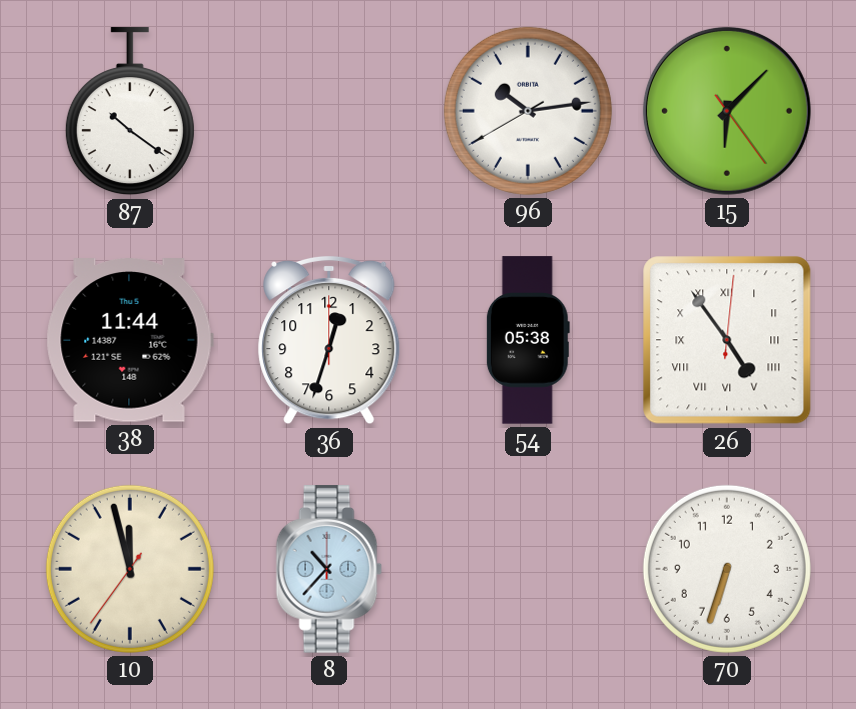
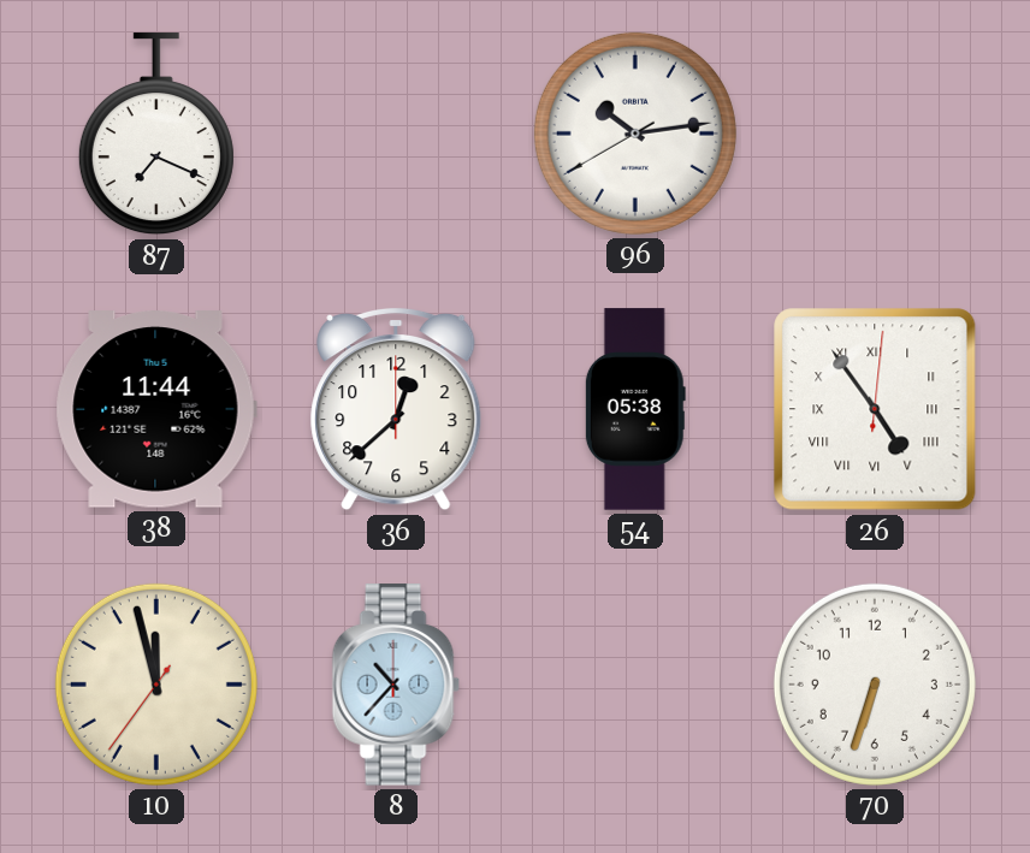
87: 10:21 -> 7:19
15: 6:07 -> none
36: 12:33 -> 12:38
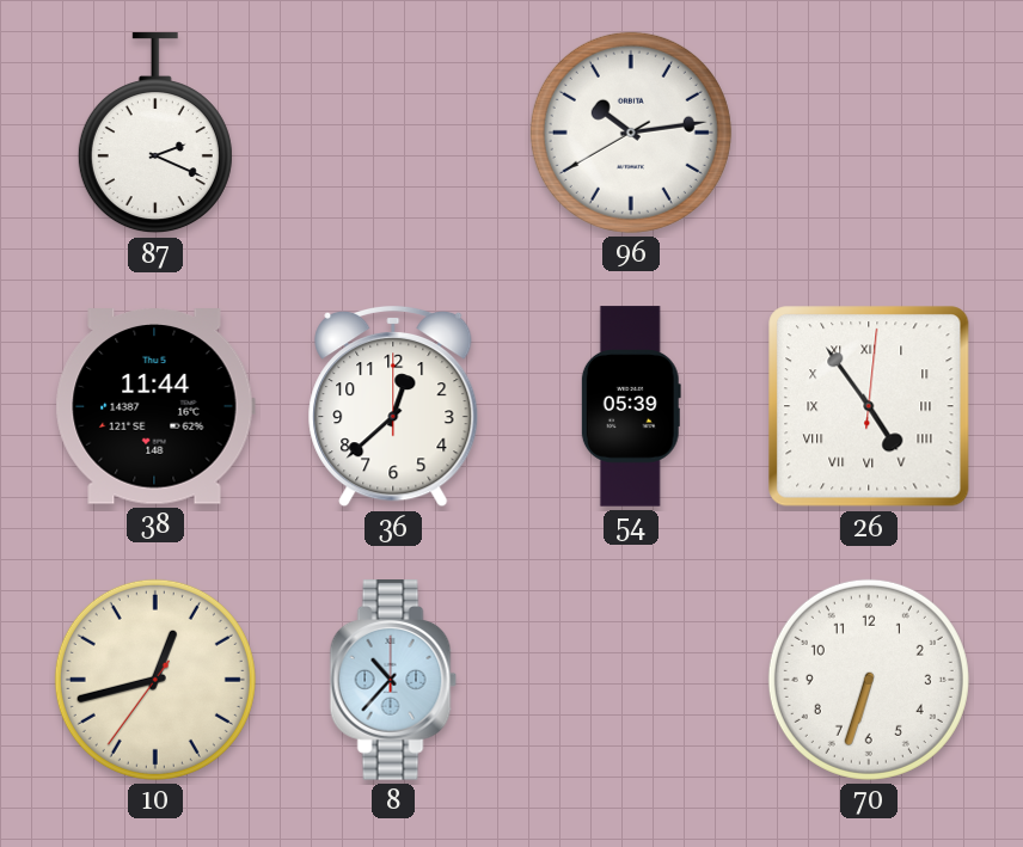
87: 7:19 -> 2:19
54: 05:38 -> 05:39
10: 11:57 -> 12:42
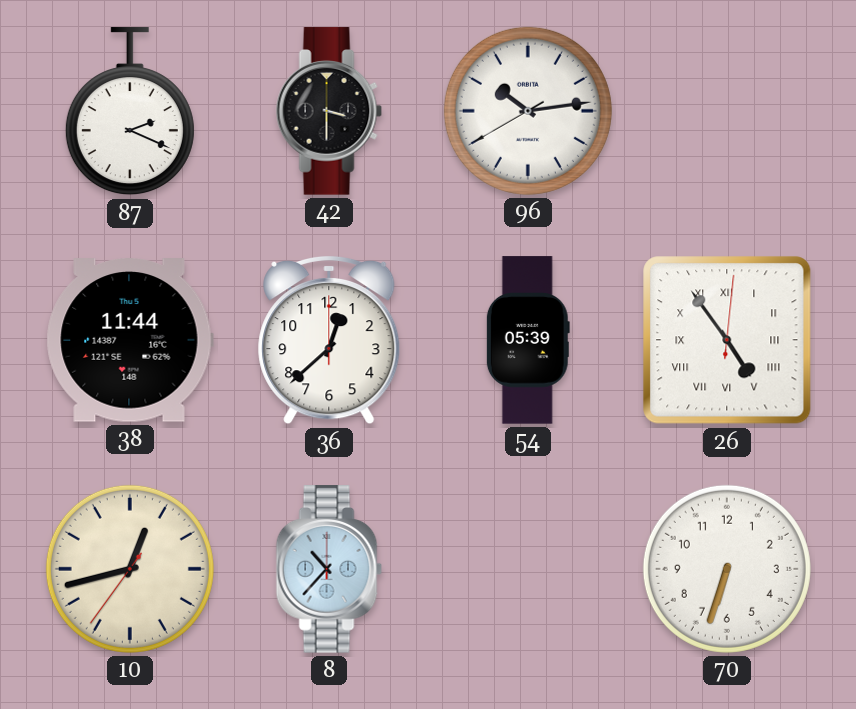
42: none -> 3:30
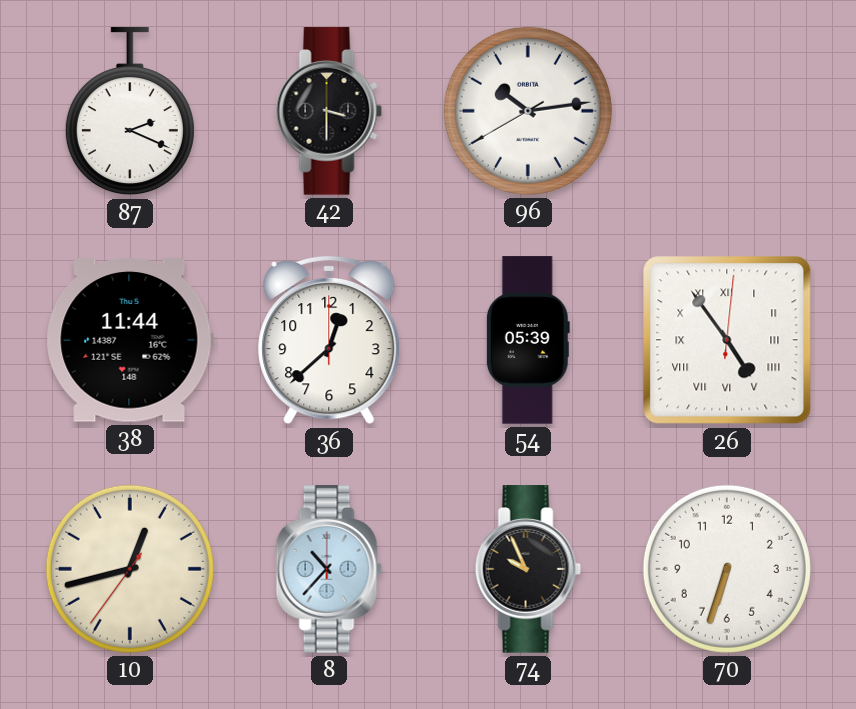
74: none -> 9:56
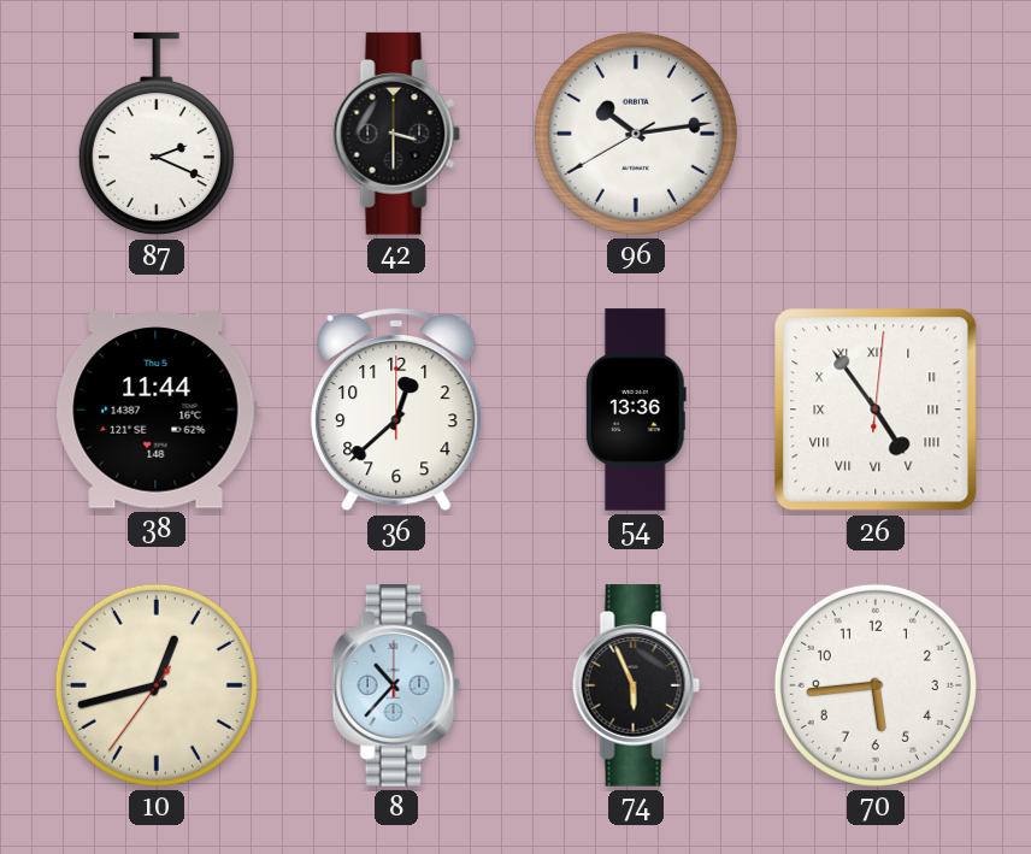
54: 05:39 -> 13:36
74: 9:56 -> 5:56
70: 6:33 -> 5:44
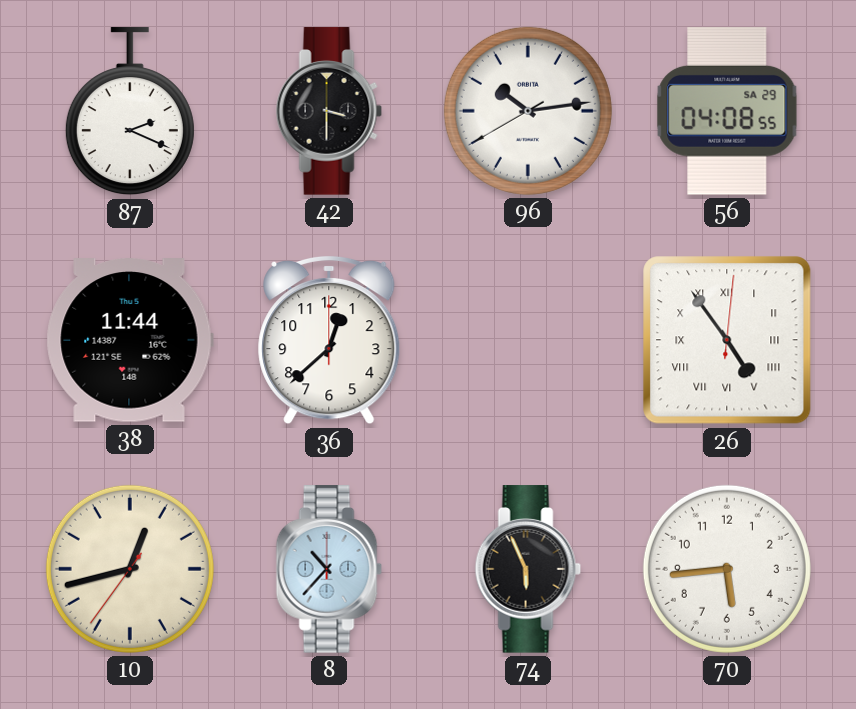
56: none -> 04:08
54: 13:36 -> none
